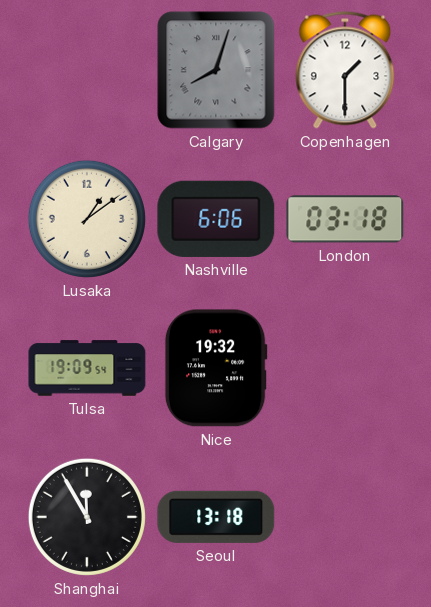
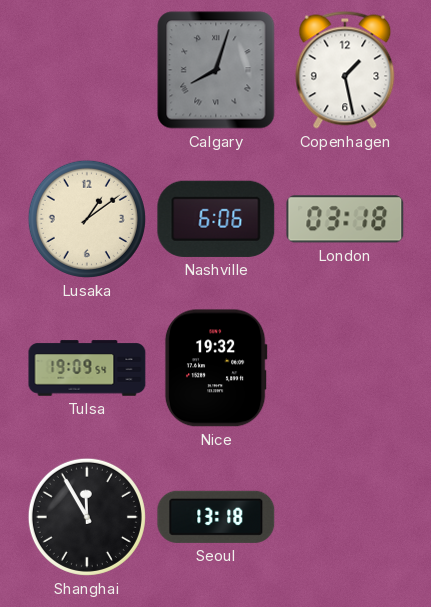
Copenhagen: 1:30 -> 1:28
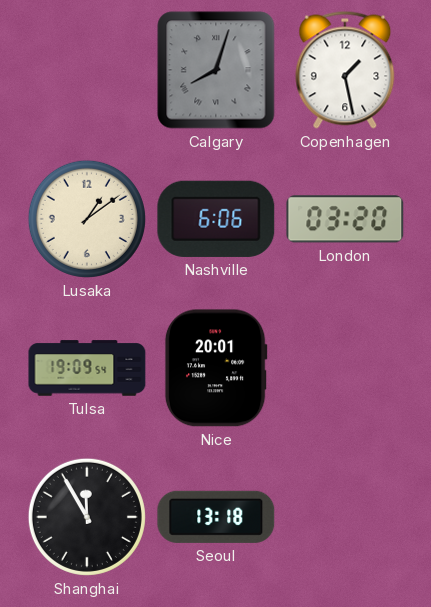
London: 03:18 -> 03:20
Nice: 19:32 -> 20:01
